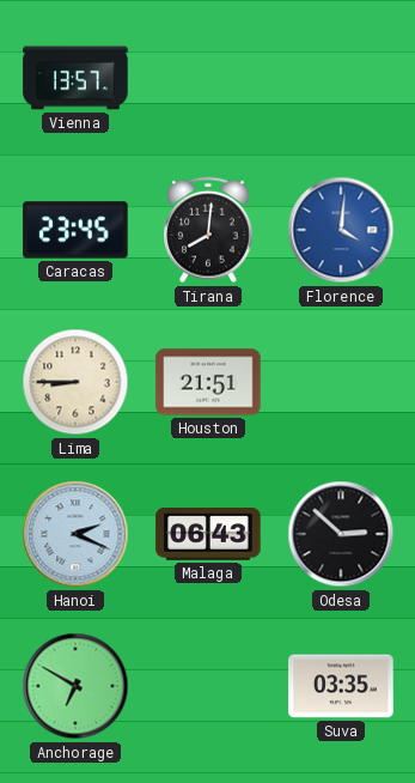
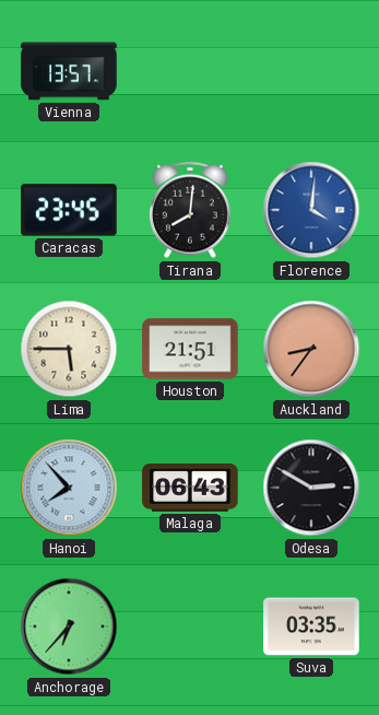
Lima: 8:45 -> 5:45
Auckland: none -> 8:36
Hanoi: 2:19 -> 7:53
Odesa: 2:52 -> 2:50
Anchorage: 6:50 -> 6:37
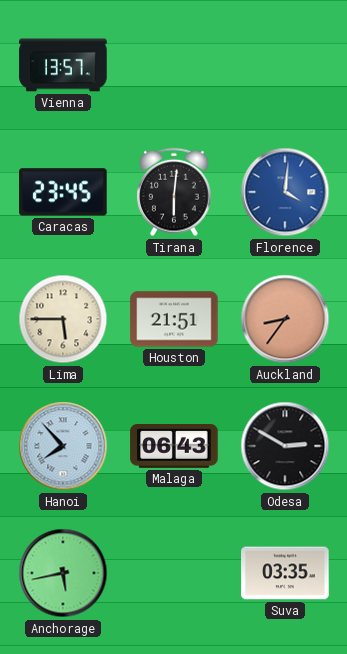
Tirana: 8:01 -> 6:01
Anchorage: 6:37 -> 5:43
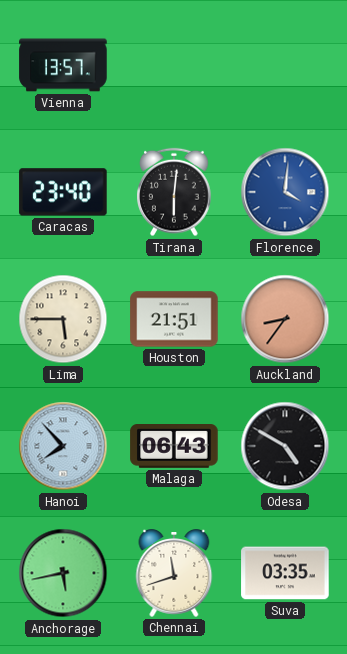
Caracas: 23:45 -> 23:40
Odesa: 2:50 -> 4:50
Chennai: none -> 11:42
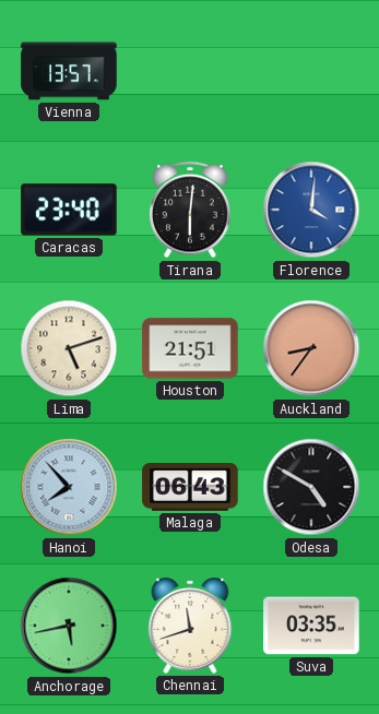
Lima: 5:45 -> 5:12
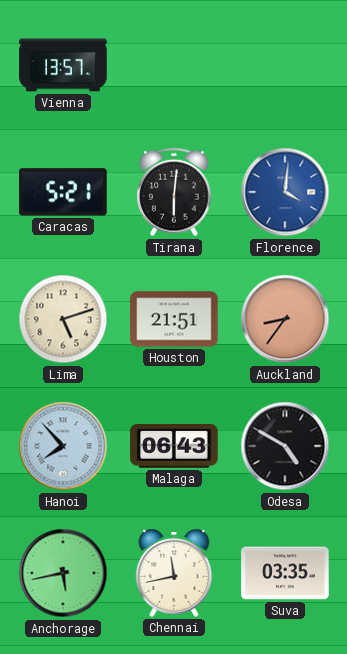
Caracas: 23:40 -> 5:21
Chennai: 11:42 -> 11:43
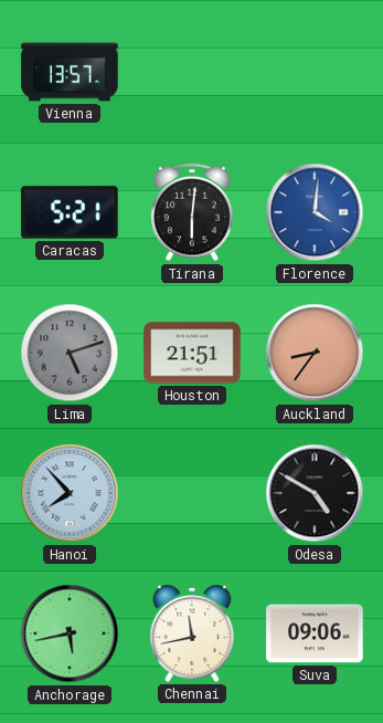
Lima dial: cream -> grey
Malaga: 06:43 -> none
Suva: 03:35 -> 09:06
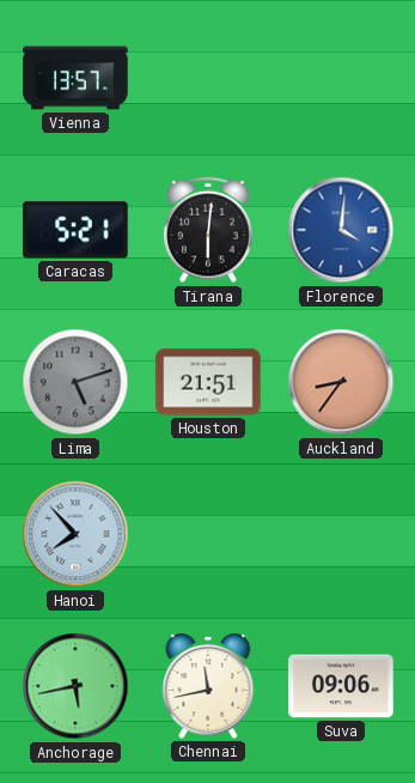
Odesa: 4:50 -> none
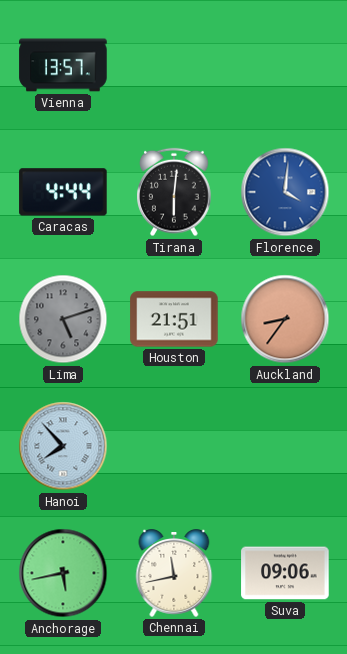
Caracas: 5:21 -> 4:44
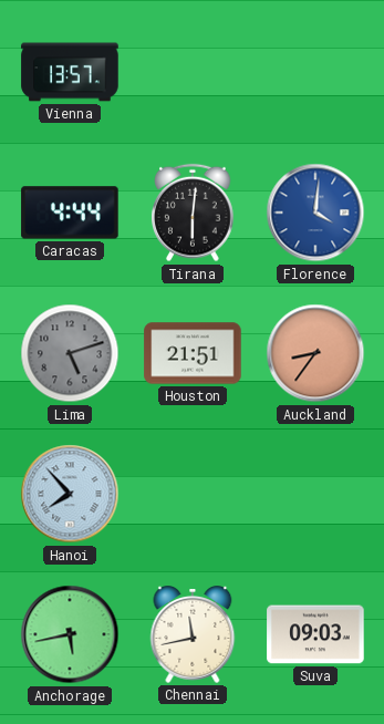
Suva: 09:06 -> 09:03
